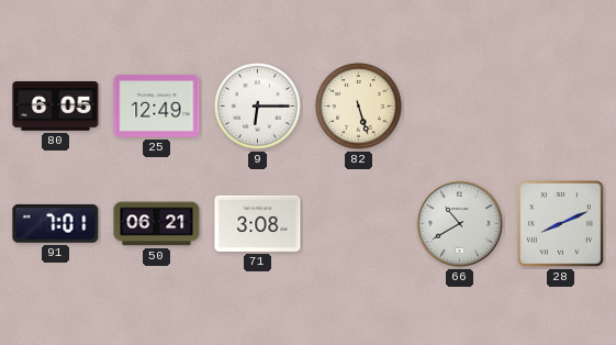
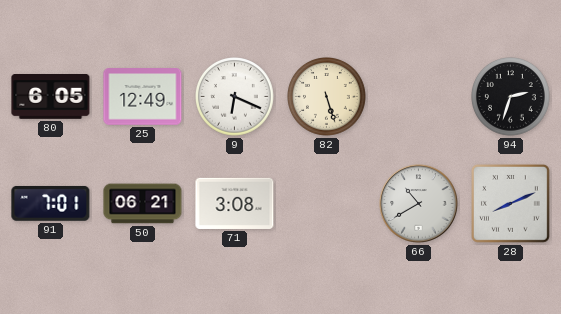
9: 6:15 -> 6:19
94: none -> 2:33
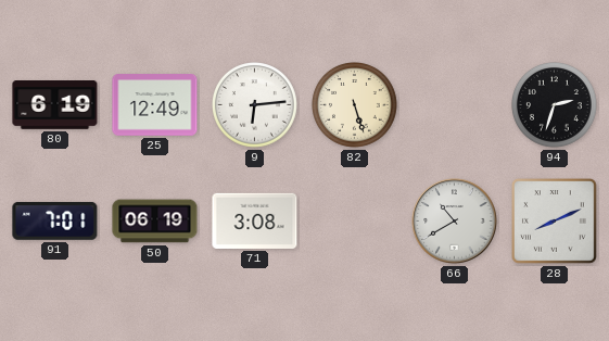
80: 6:05 -> 6:19
9: 6:19 -> 6:14
50: 06:21 -> 06:19
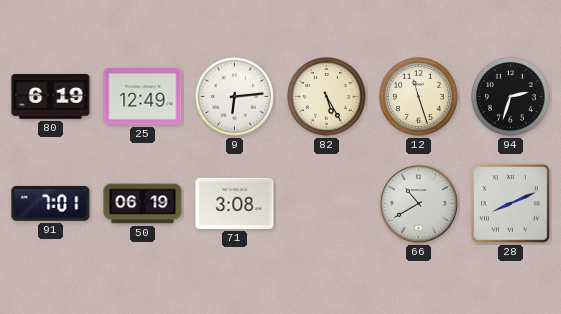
82: 5:27 -> 5:25
12: none -> 11:27
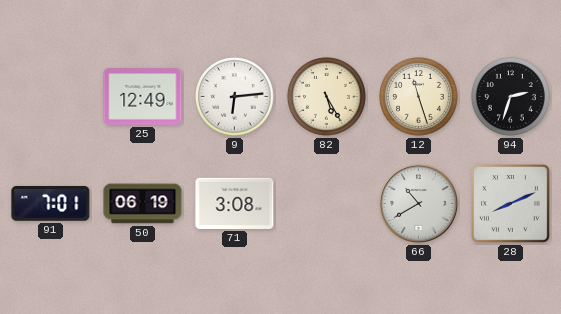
80: 6:19 -> none
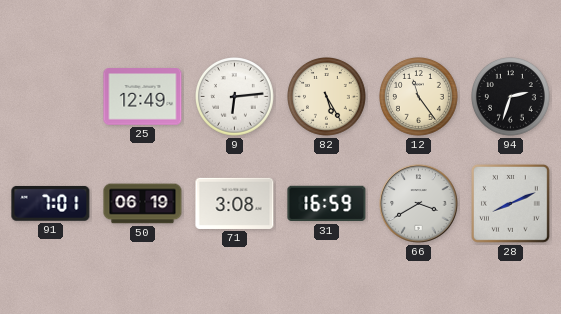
12: 11:27 -> 11:24
31: none -> 16:59
66: 10:40 -> 3:40
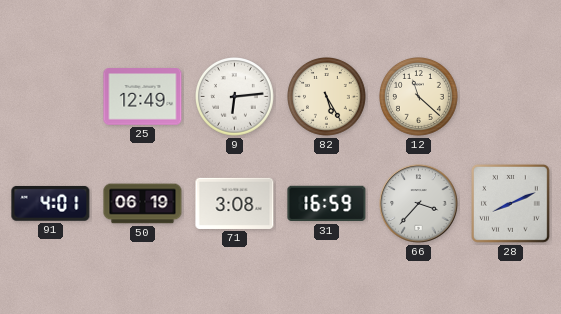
12: 11:24 -> 11:22
94: 2:33 -> none
91: 7:01 -> 4:01
66: 3:40 -> 3:37
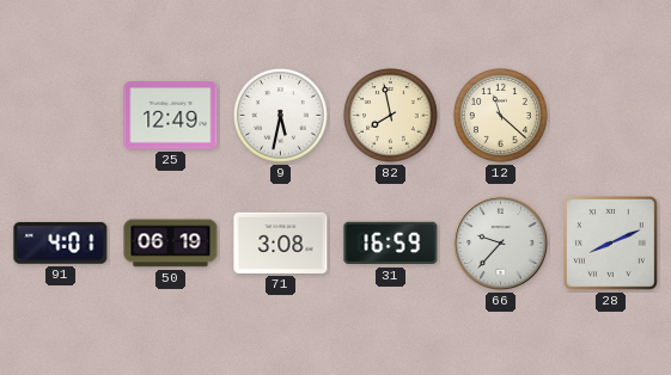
9: 6:14 -> 5:32
82: 5:25 -> 7:58
66: 3:37 -> 9:37
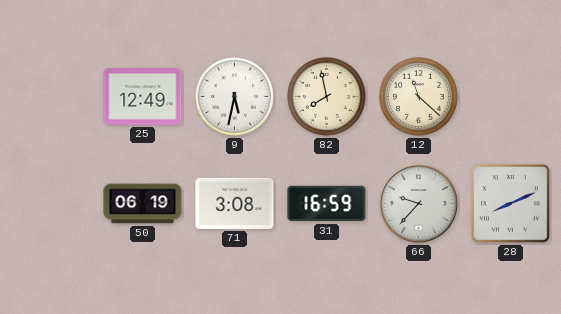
91: 4:01 -> none
